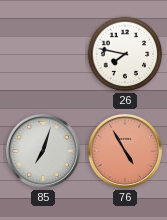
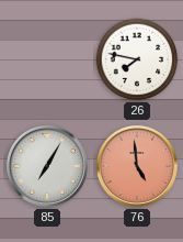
85: 7:03 -> 7:05
76: 4:55 -> 4:59
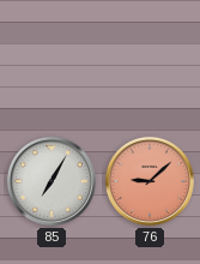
26: 7:47 -> none
76: 4:59 -> 9:08
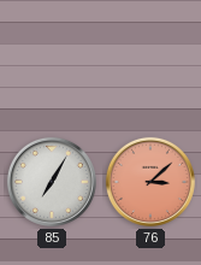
76: 9:08 -> 3:08
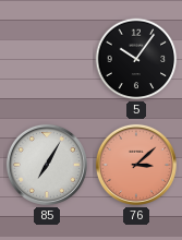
5: none -> 10:06
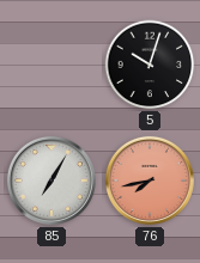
5: 10:06 -> 10:03
76: 3:08 -> 7:43
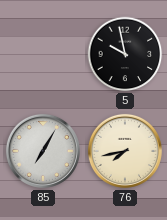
5: 10:03 -> 9:58
76 dial: salmon -> cream
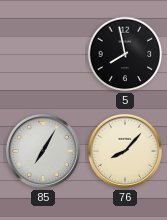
5: 9:58 -> 7:58
76: 7:43 -> 8:07
